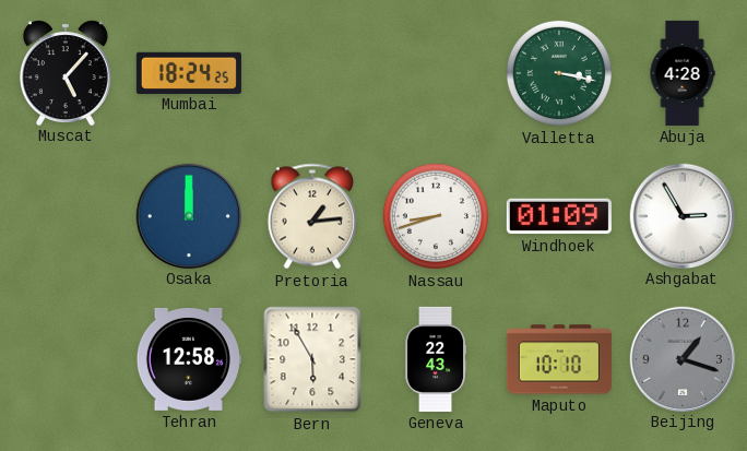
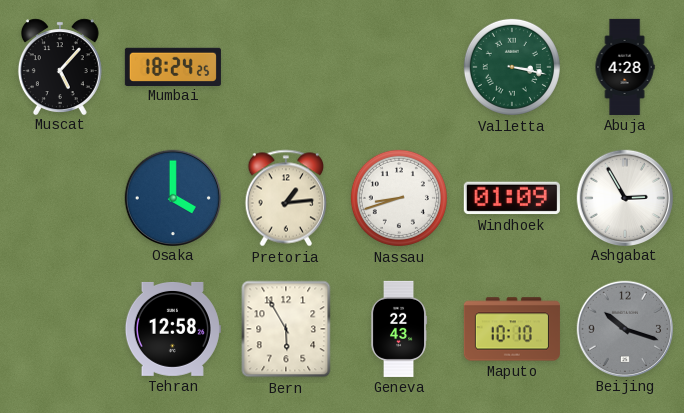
Osaka: 12:00 -> 4:00
Beijing: 1:18 -> 10:18
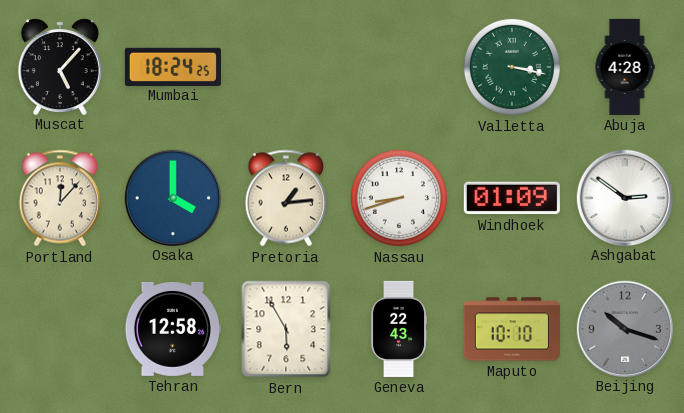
Portland: none -> 12:07
Ashgabat: 2:55 -> 2:51
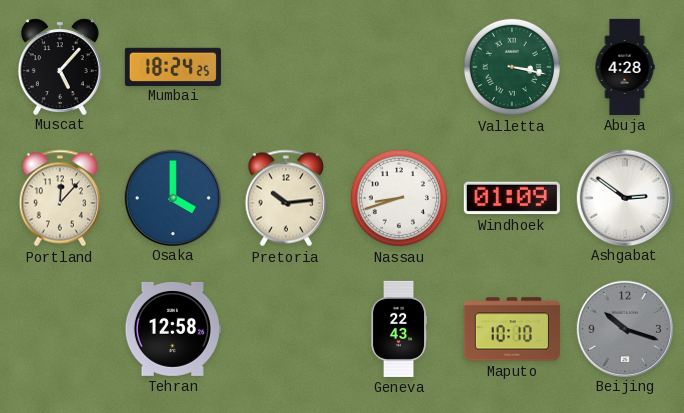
Pretoria: 1:14 -> 10:14
Bern: 5:55 -> none
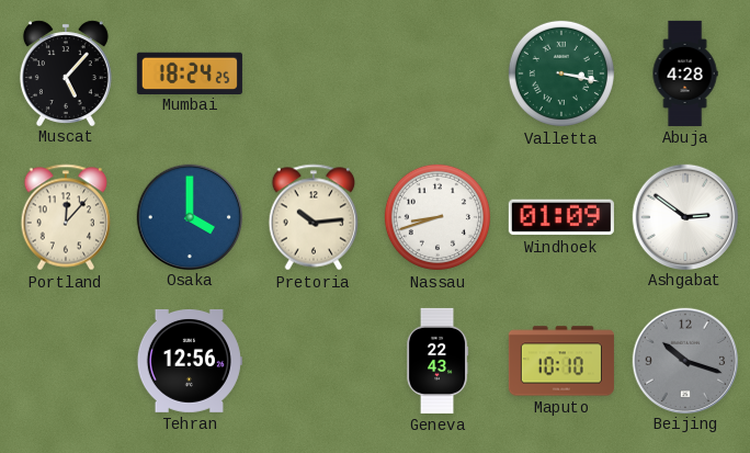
Tehran: 12:58 -> 12:56
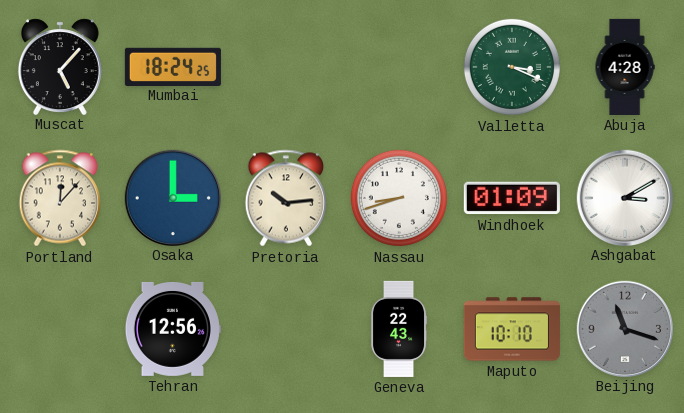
Valletta: 3:17 -> 3:19
Osaka: 4:00 -> 3:00
Ashgabat: 2:51 -> 3:10
Beijing: 10:18 -> 11:18
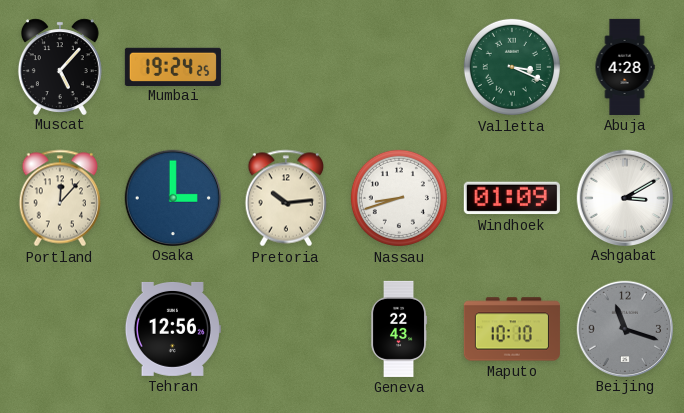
Mumbai: 18:24 -> 19:24
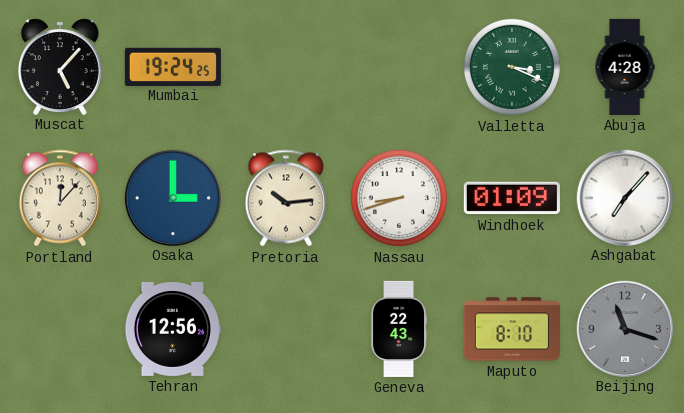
Ashgabat: 3:10 -> 7:07
Maputo: 10:10 -> 8:10
